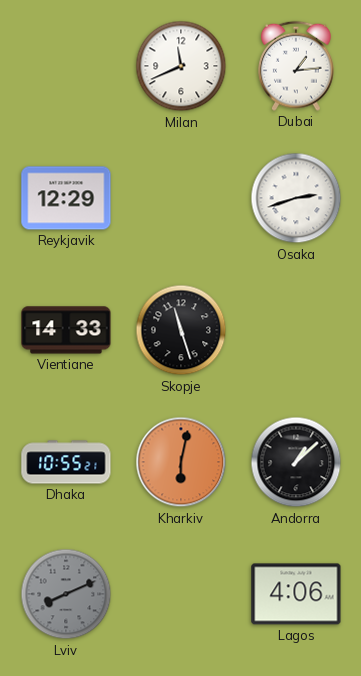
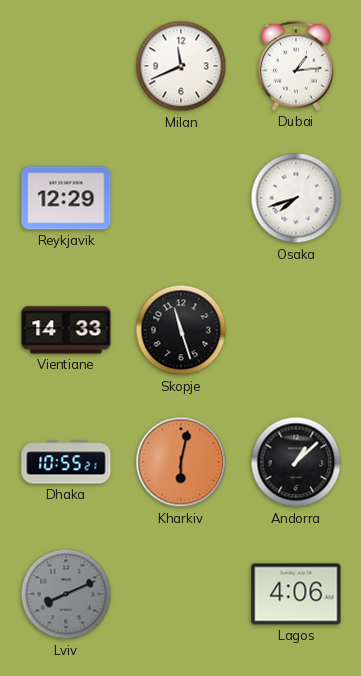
Osaka: 2:42 -> 7:42
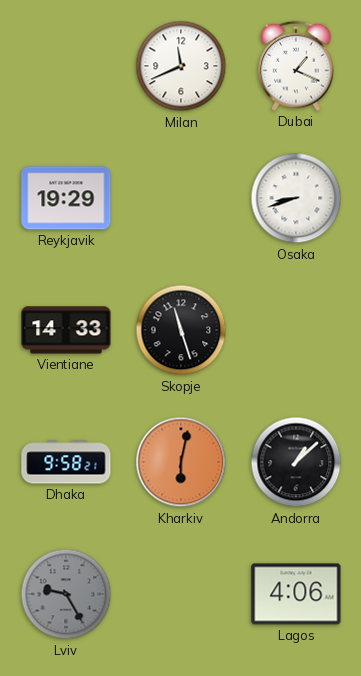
Dubai: 1:14 -> 1:19
Reykjavik: 12:29 -> 19:29
Osaka: 7:42 -> 8:42
Dhaka: 10:55 -> 9:58
Lviv: 8:11 -> 9:25
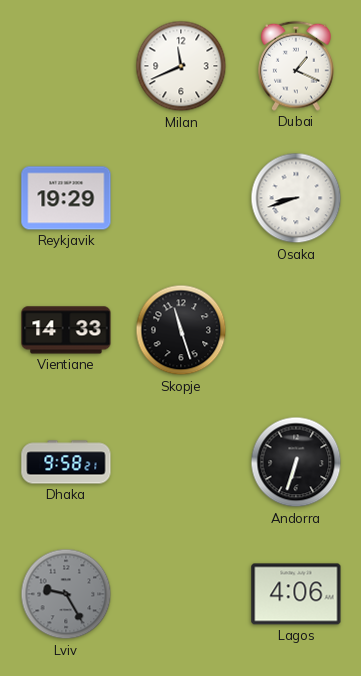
Kharkiv: 6:02 -> none
Andorra: 1:08 -> 6:33
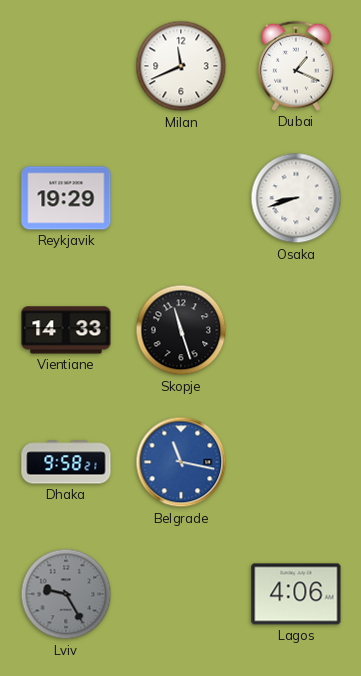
Belgrade: none -> 11:17
Andorra: 6:33 -> none
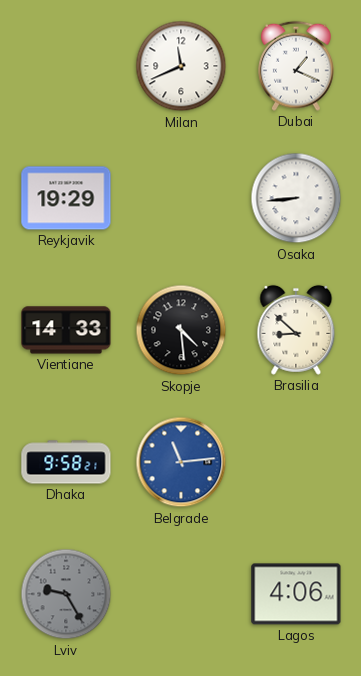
Osaka: 8:42 -> 8:44
Skopje: 11:27 -> 4:29
Brasilia: none -> 8:52
Belgrade: 11:17 -> 11:14
